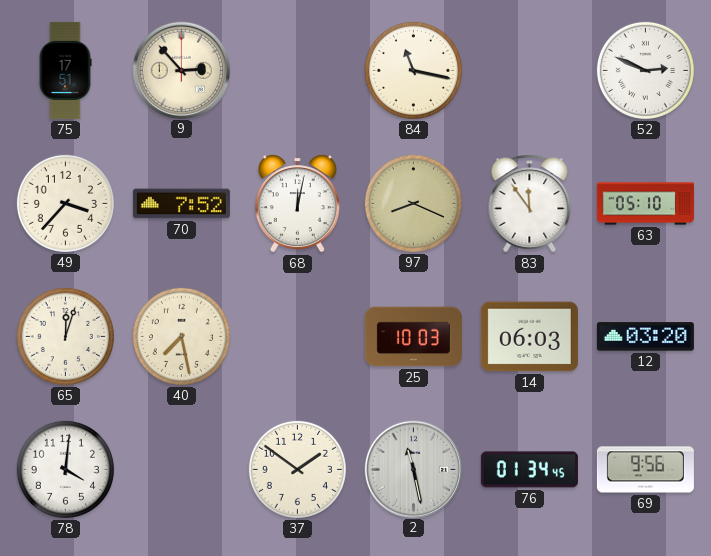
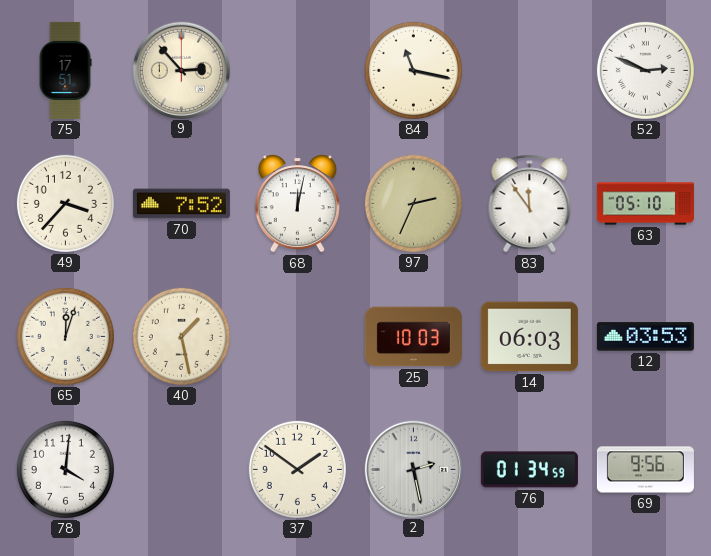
97: 8:19 -> 2:34
40: 7:28 -> 1:28
12: 03:20 -> 03:53
2: 11:28 -> 2:28
76: 01:34:45 -> 01:34:59
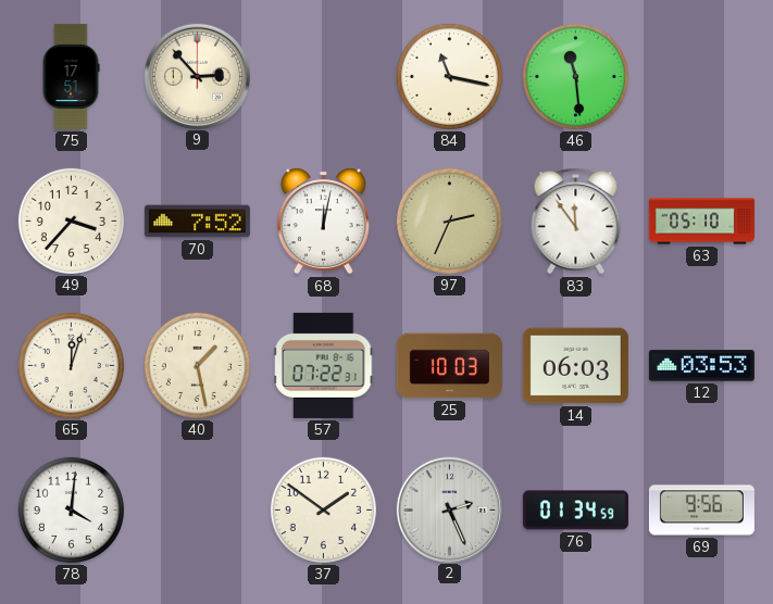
46: none -> 11:29
52: 2:49 -> none
57: none -> 07:22
2: 2:28 -> 2:26
